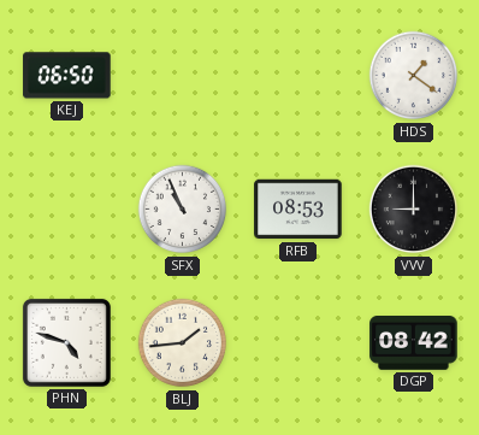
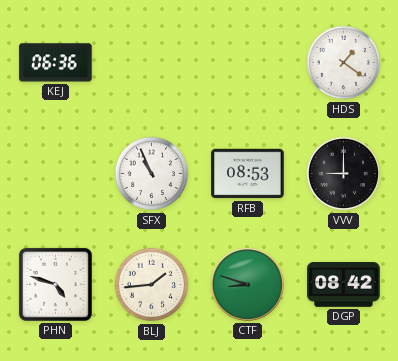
KEJ: 06:50 -> 06:36
CTF: none -> 8:48
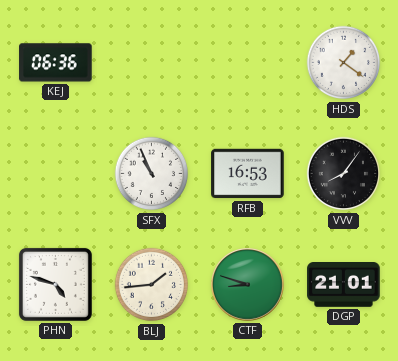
RFB: 08:53 -> 16:53
VVV: 9:00 -> 8:06
DGP: 08:42 -> 21:01
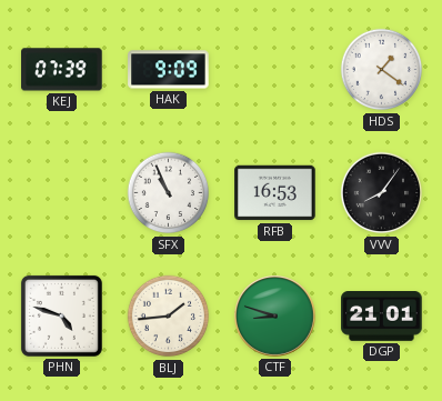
KEJ: 06:36 -> 07:39
HAK: none -> 9:09
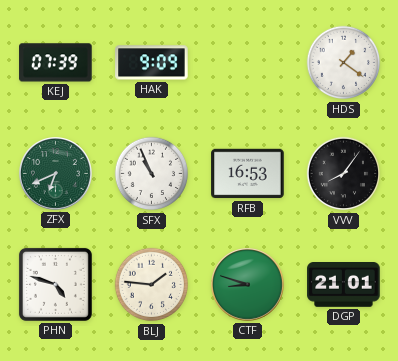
ZFX: none -> 6:41
BLJ: 1:44 -> 1:46
